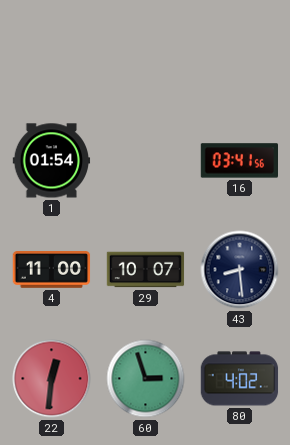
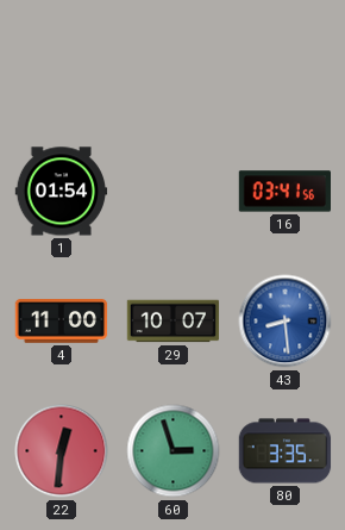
43 dial: navy -> blue
80: 4:02 -> 3:35
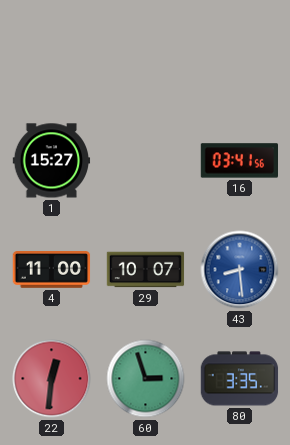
1: 01:54 -> 15:27
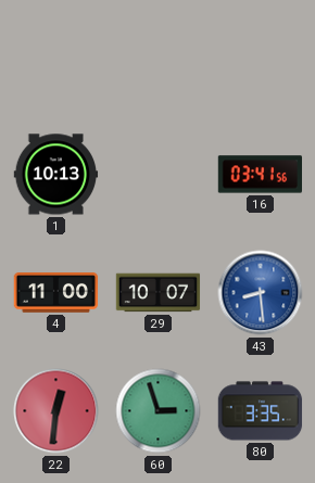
1: 15:27 -> 10:13
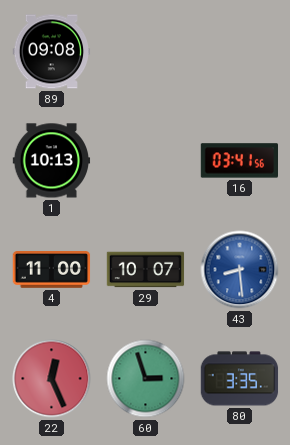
89: none -> 09:08
22: 12:31 -> 12:26
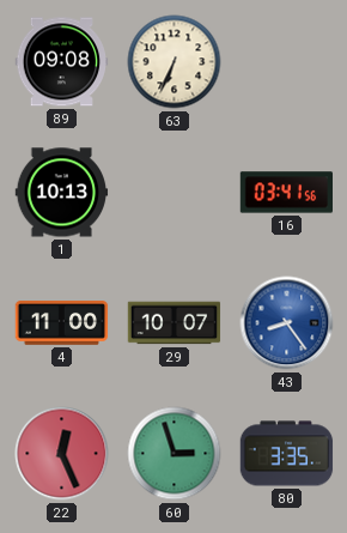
63: none -> 6:34
43: 8:29 -> 8:24
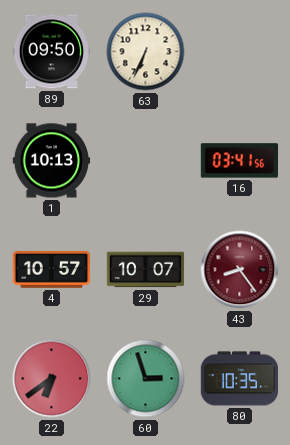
89: 09:08 -> 09:50
4: 11:00 -> 10:57
43 dial: blue -> burgundy
22: 12:26 -> 6:39
80: 3:35 -> 10:35
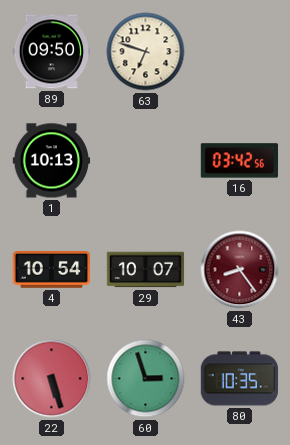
63: 6:34 -> 6:48
16: 03:41 -> 03:42
4: 10:57 -> 10:54
22: 6:39 -> 5:27
